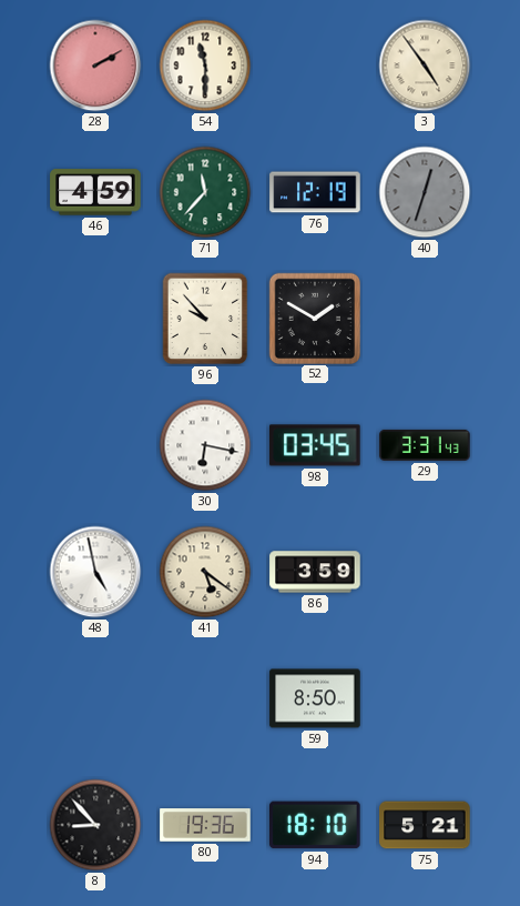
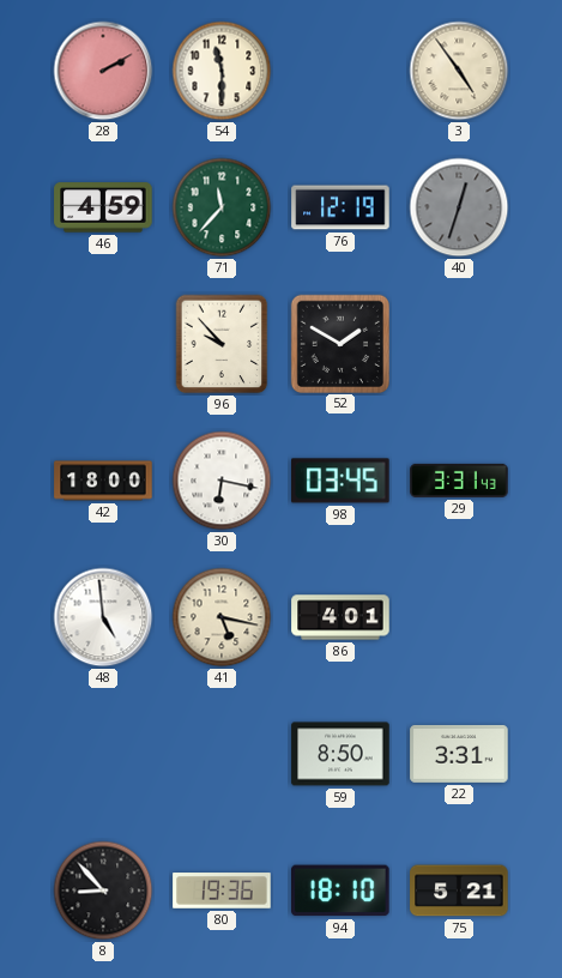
42: none -> 18:00
48: 4:58 -> 4:59
41: 5:21 -> 5:17
86: 3:59 -> 4:01
22: none -> 3:31
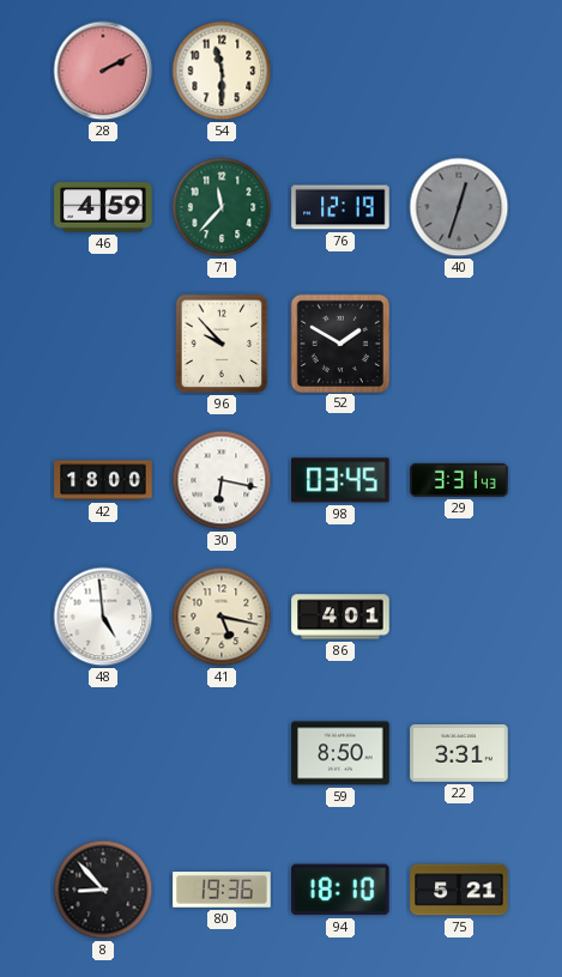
3: 4:54 -> none
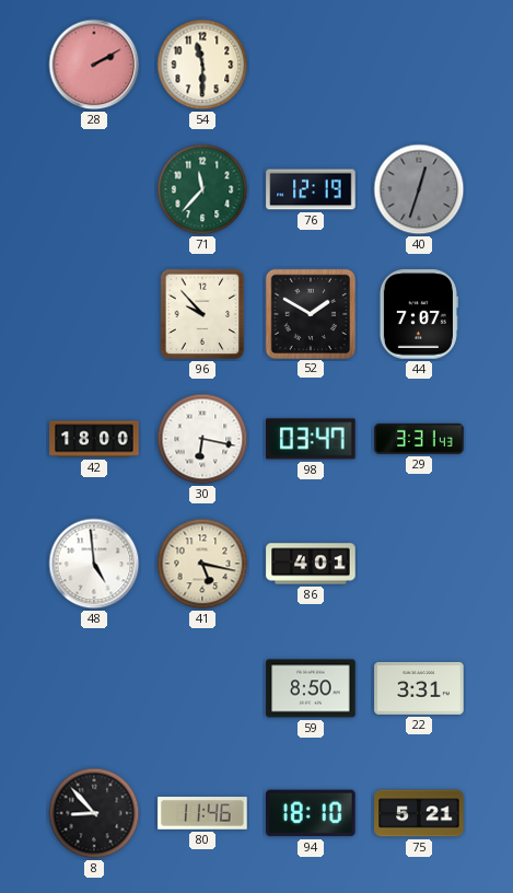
46: 4:59 -> none
44: none -> 7:07
98: 03:45 -> 03:47
80: 19:36 -> 11:46
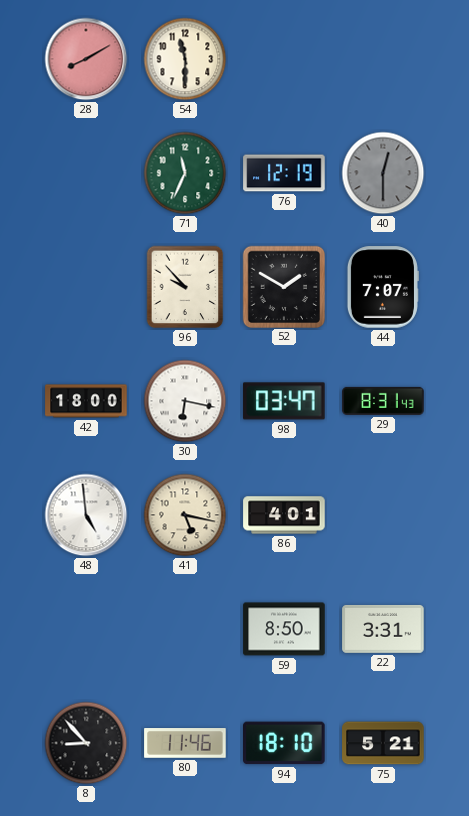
28: 2:10 -> 8:10
71: 11:37 -> 11:34
40: 12:33 -> 12:30
29: 3:31 -> 8:31
